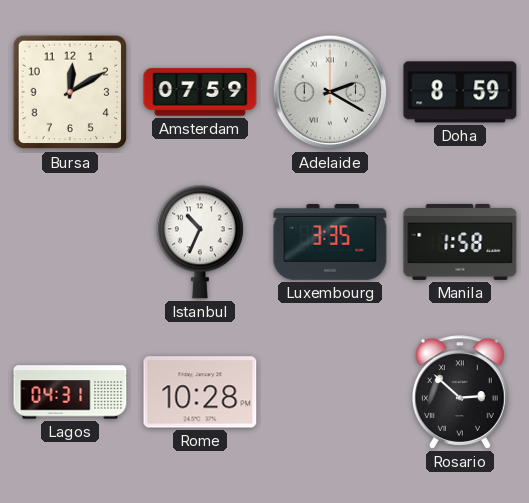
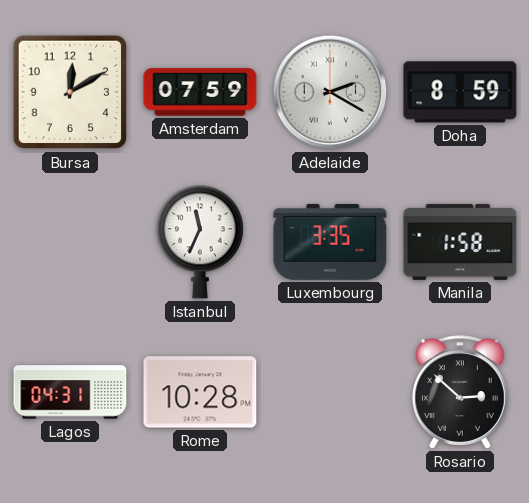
Istanbul: 10:34 -> 11:34
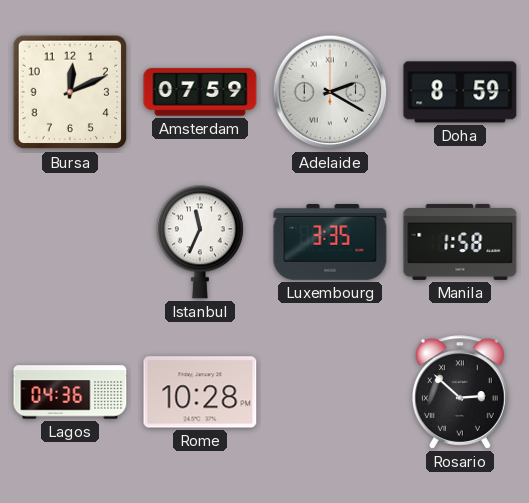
Bursa: 12:10 -> 12:11
Lagos: 04:31 -> 04:36
